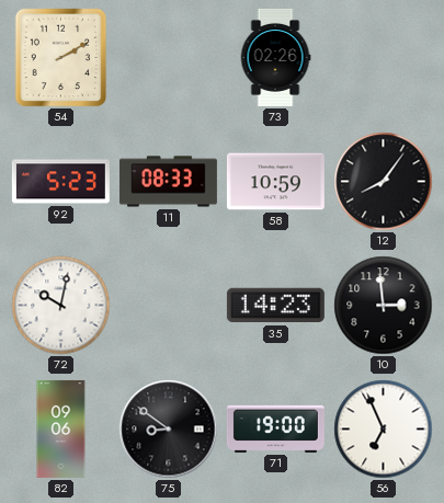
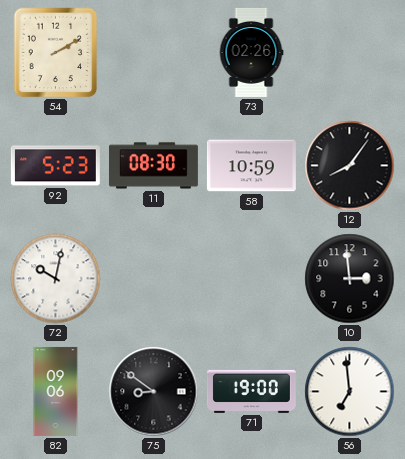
11: 08:33 -> 08:30
35: 14:23 -> none
56: 6:56 -> 6:59
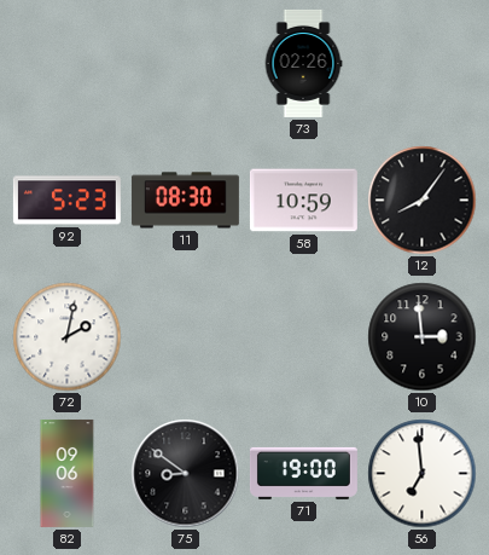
54: 2:10 -> none
72: 10:02 -> 2:02
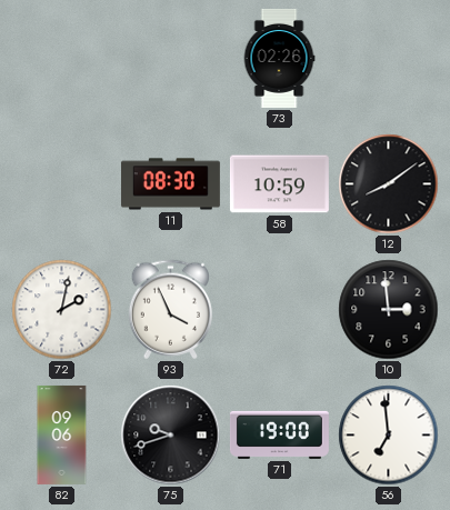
92: 5:23 -> none
12: 8:06 -> 8:09
93: none -> 3:56
75: 8:51 -> 9:42
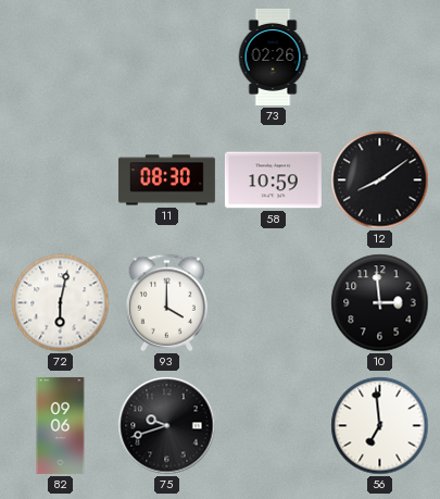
72: 2:02 -> 6:02
93: 3:56 -> 4:00
71: 19:00 -> none
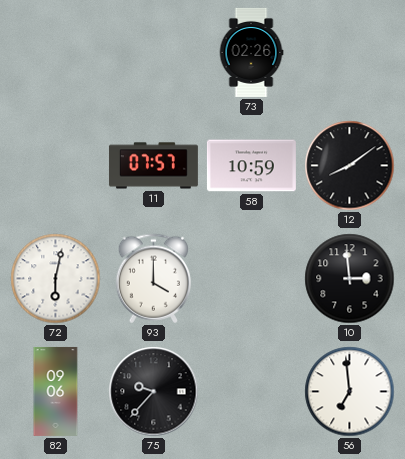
11: 08:30 -> 07:57
75: 9:42 -> 9:37
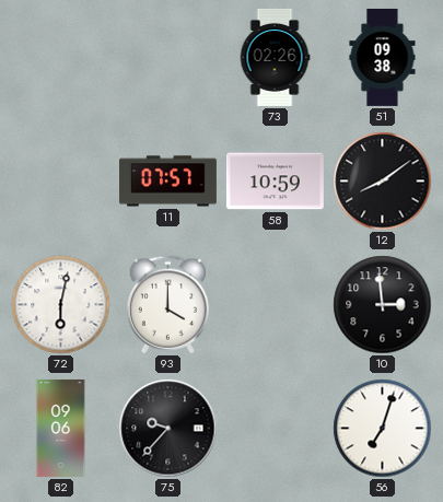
51: none -> 09:38
56: 6:59 -> 7:03
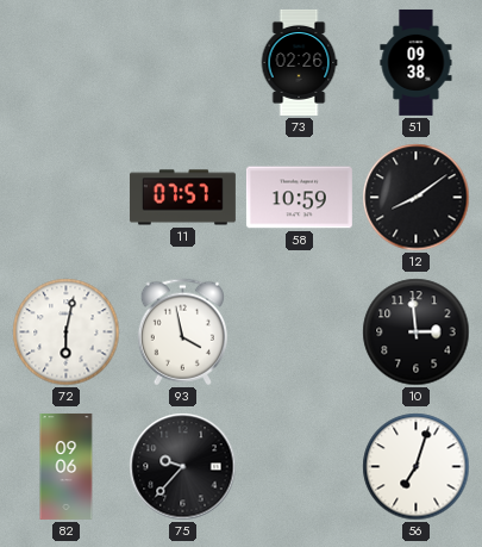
93: 4:00 -> 3:58
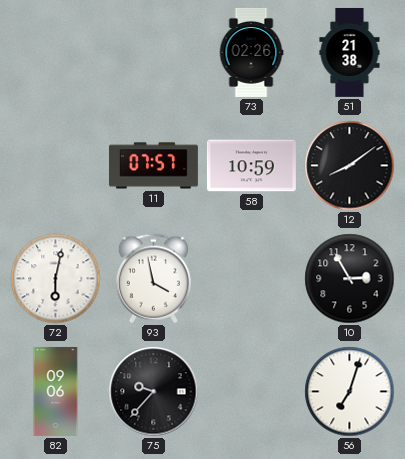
51: 09:38 -> 21:38
10: 2:59 -> 2:55
